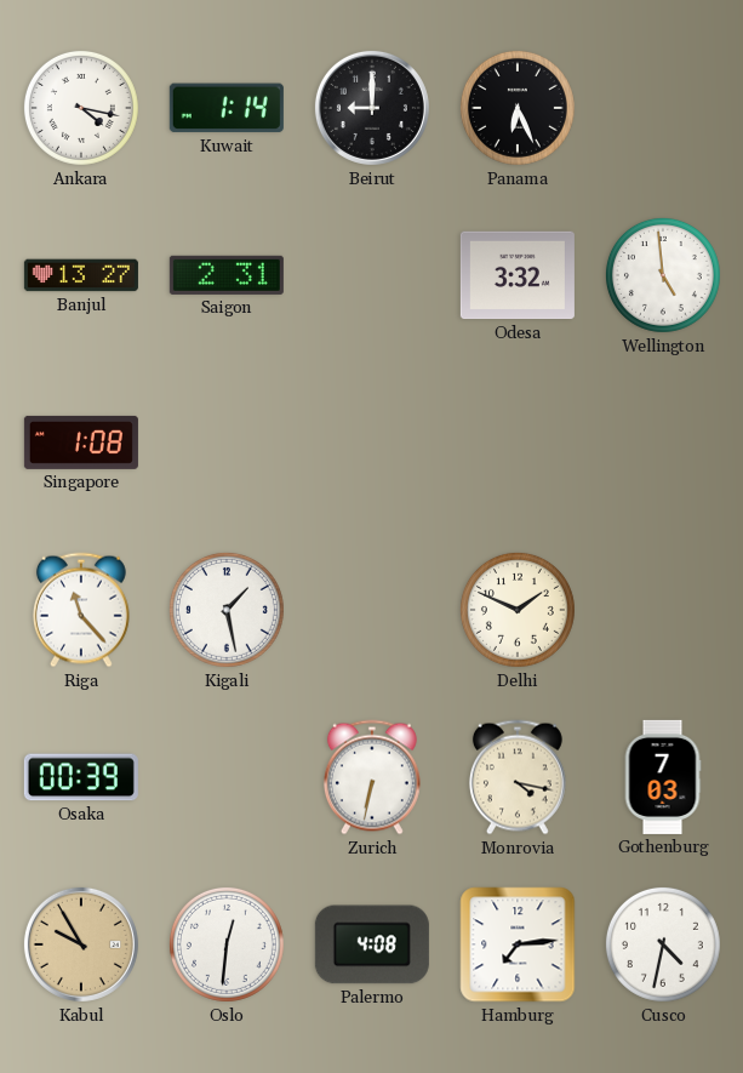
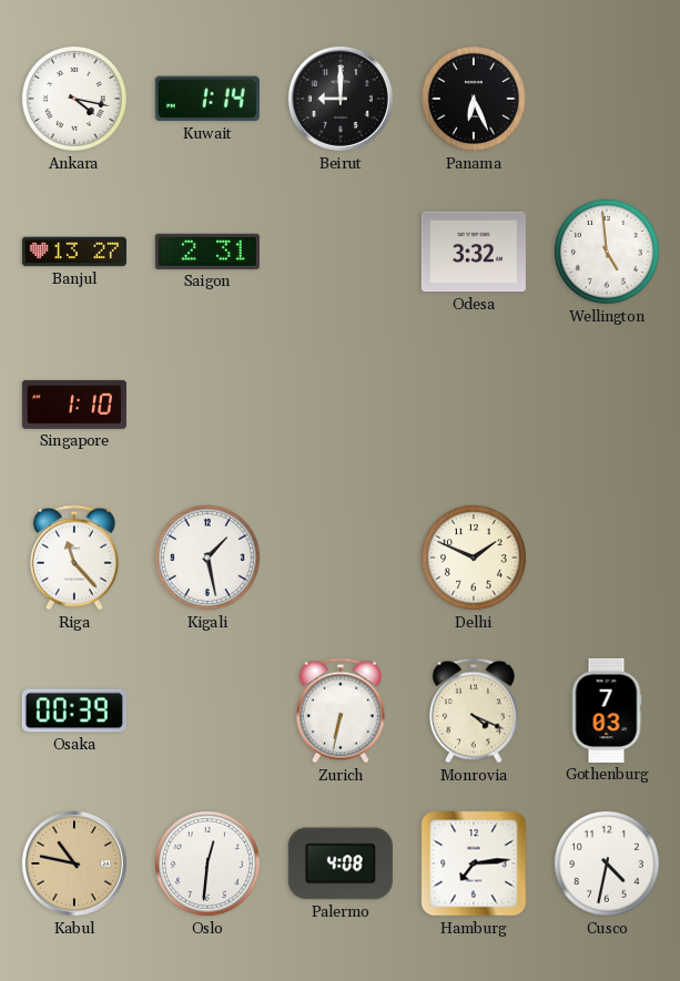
Singapore: 1:08 -> 1:10
Monrovia: 4:17 -> 4:19
Kabul: 9:55 -> 10:47
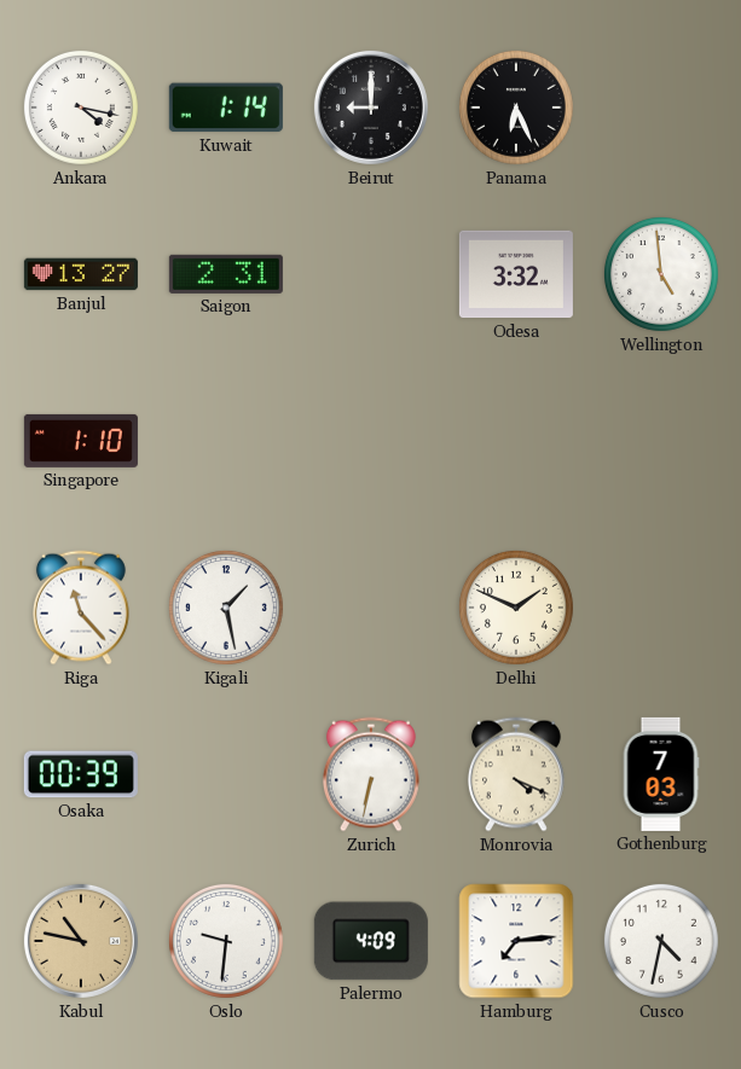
Oslo: 12:31 -> 9:31
Palermo: 4:08 -> 4:09
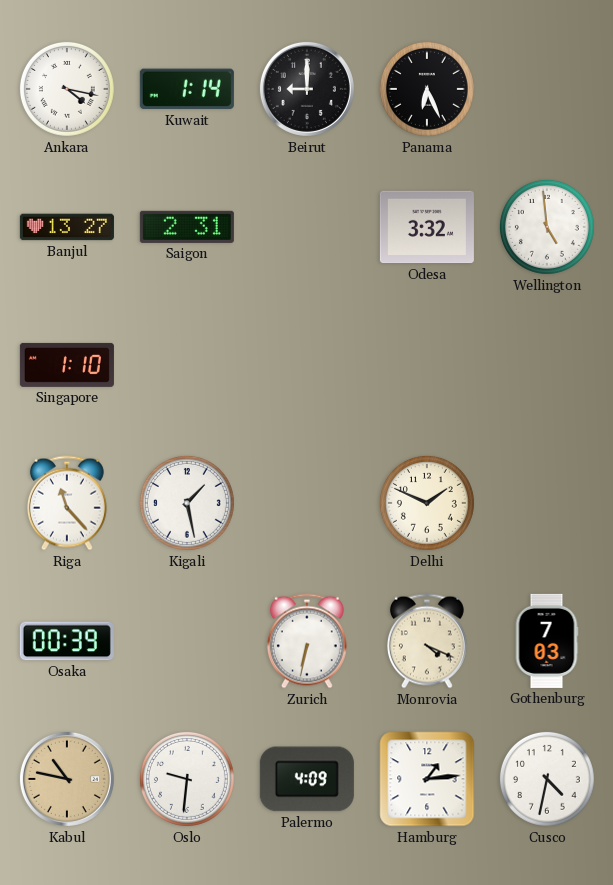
Hamburg: 7:14 -> 1:14
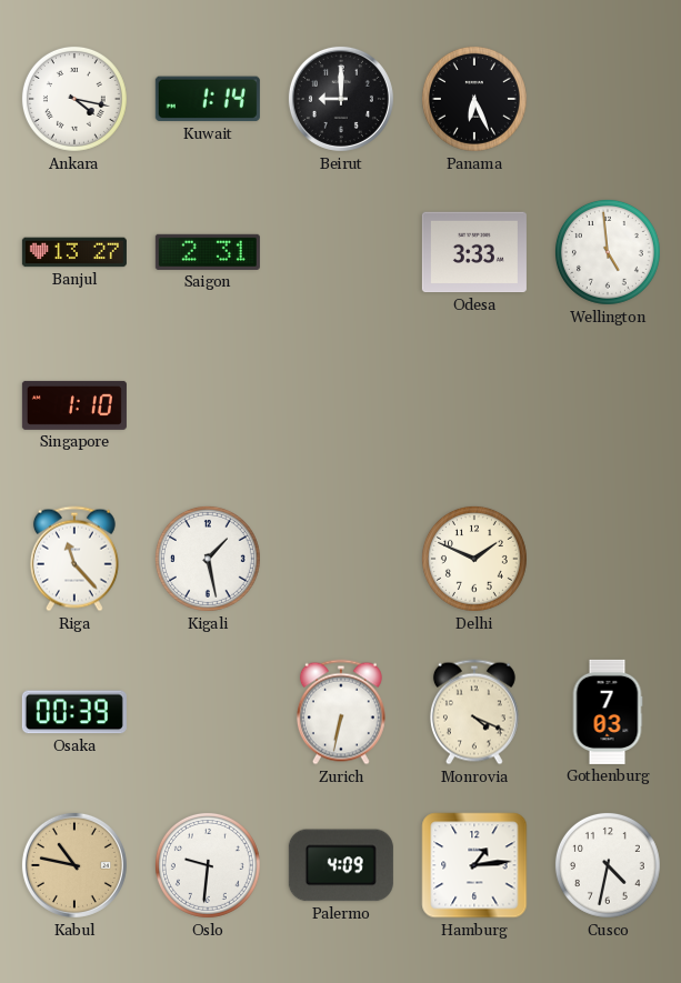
Odesa: 3:32 -> 3:33
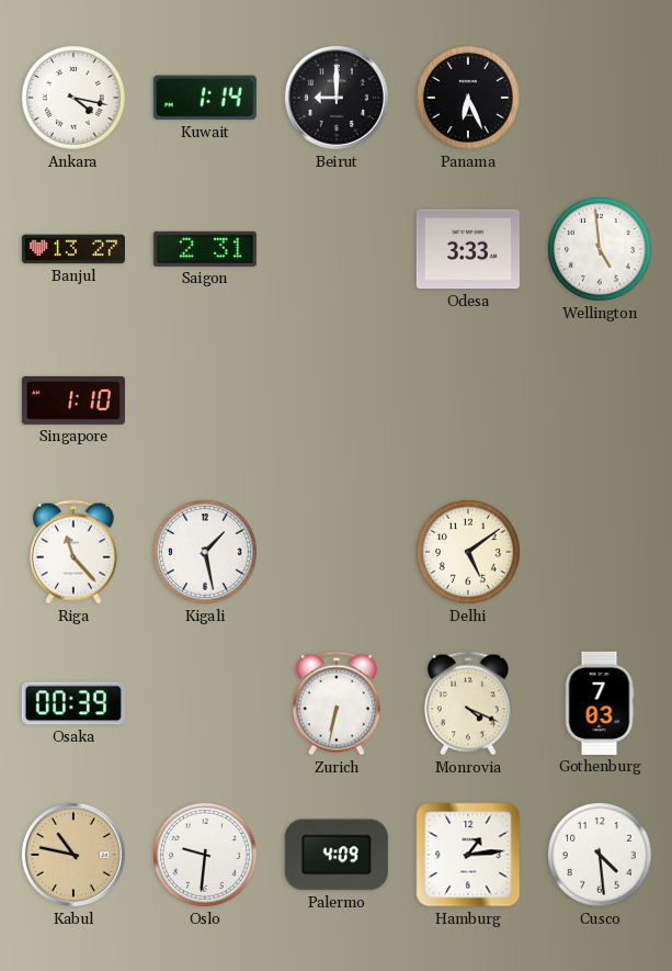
Delhi: 1:49 -> 5:09
Cusco: 4:32 -> 4:29
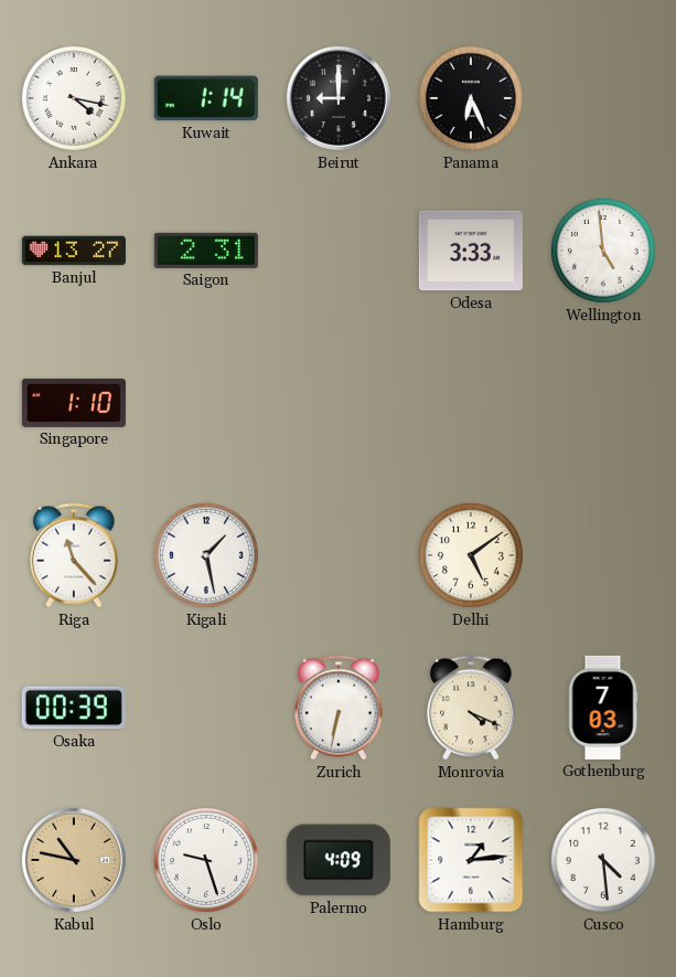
Oslo: 9:31 -> 9:27
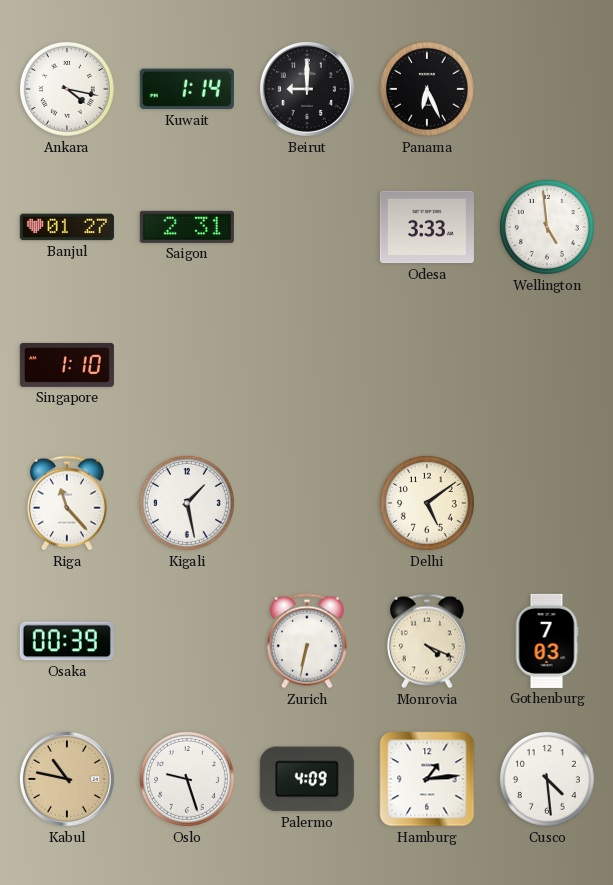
Banjul: 13:27 -> 01:27
